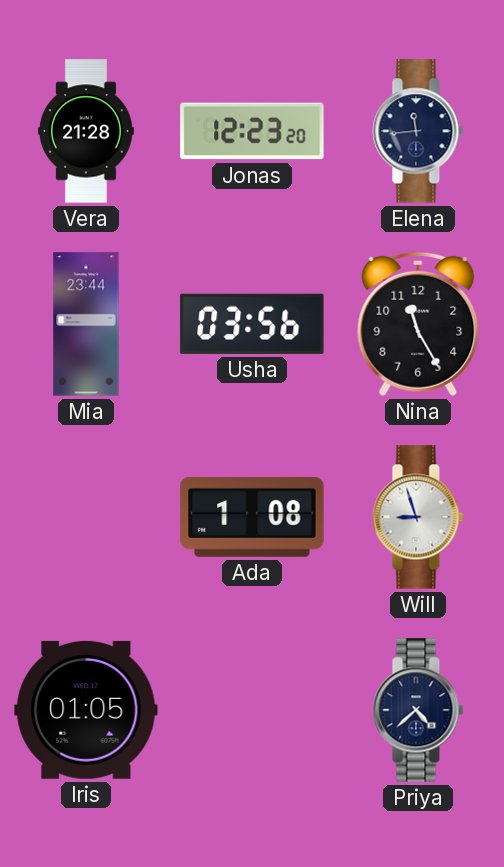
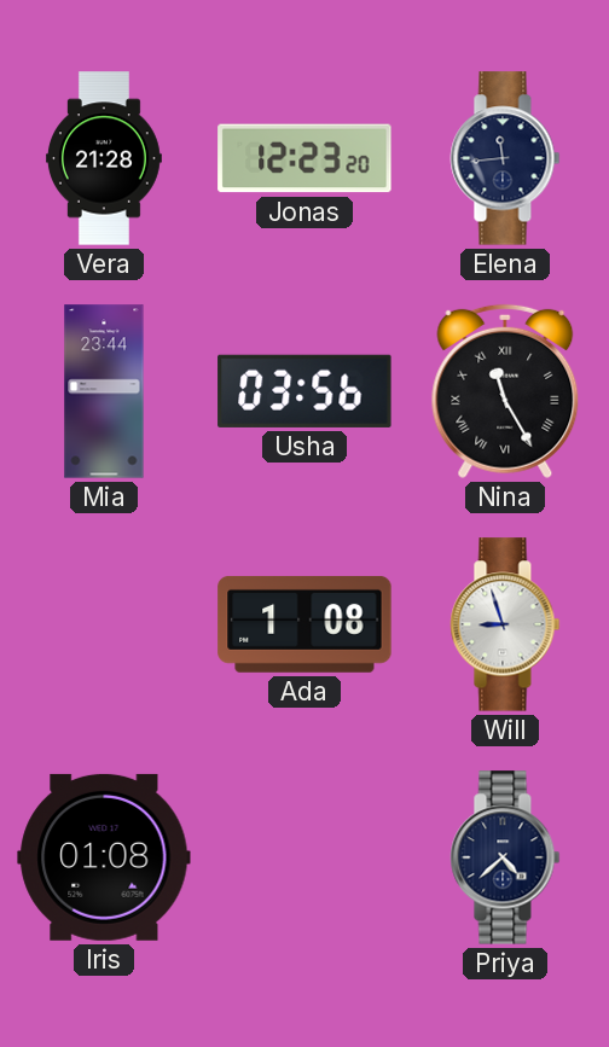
Nina numerals: Arabic -> Roman
Iris: 01:05 -> 01:08
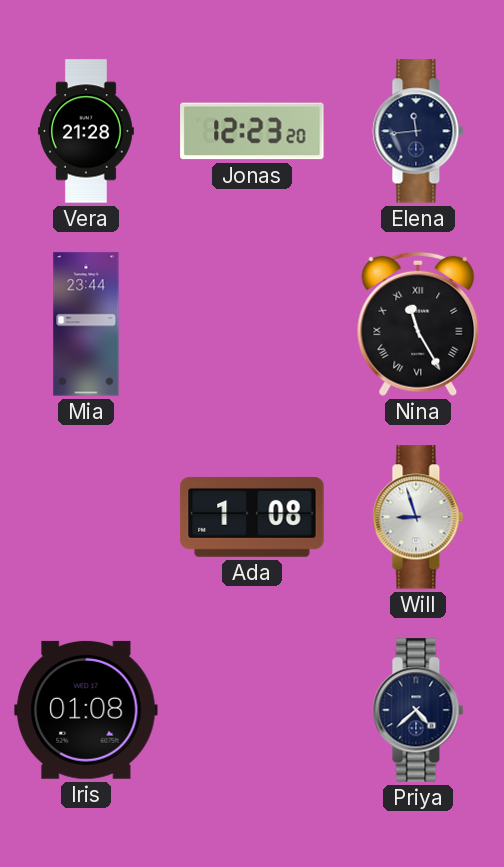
Usha: 03:56 -> none
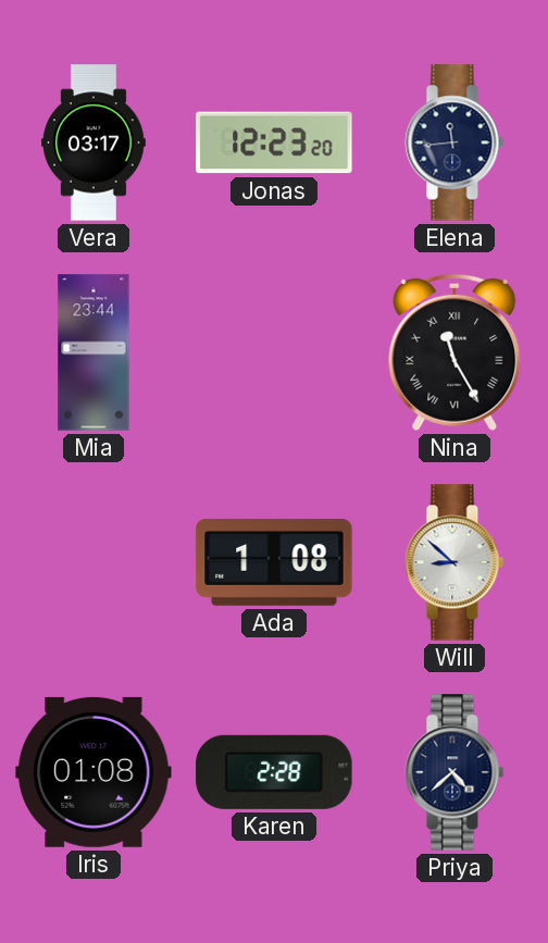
Vera: 21:28 -> 03:17
Will: 8:57 -> 8:52
Karen: none -> 2:28
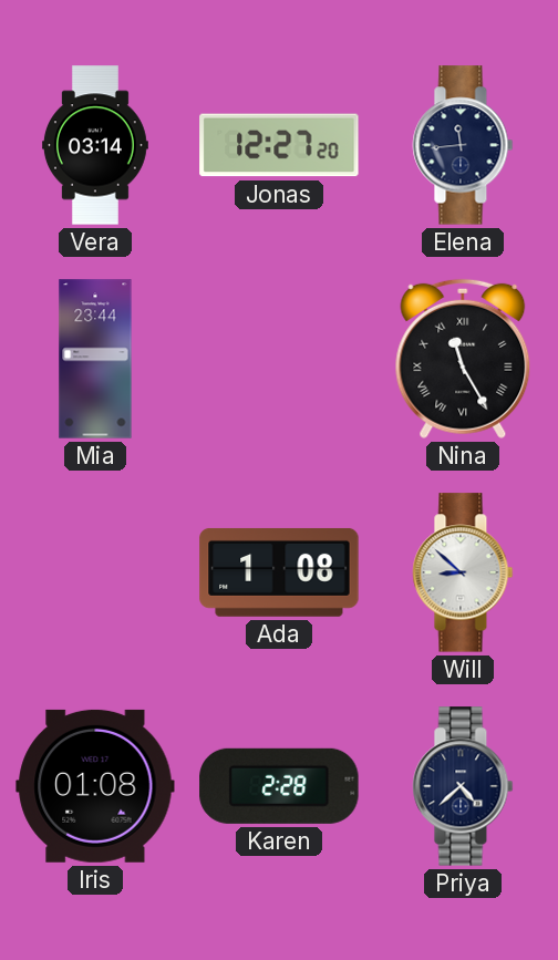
Vera: 03:17 -> 03:14
Jonas: 12:23 -> 12:27
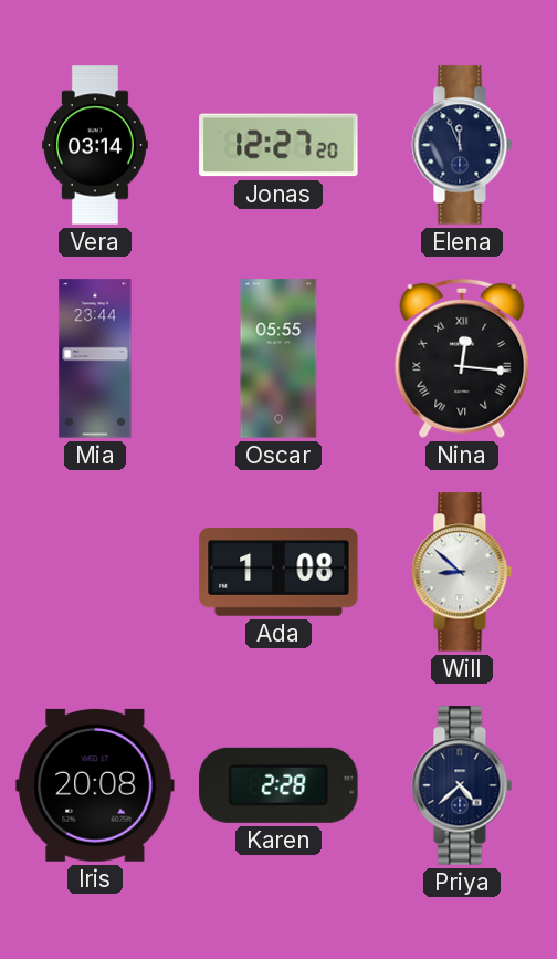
Elena: 11:44 -> 11:56
Oscar: none -> 05:55
Nina: 11:25 -> 12:16
Iris: 01:08 -> 20:08
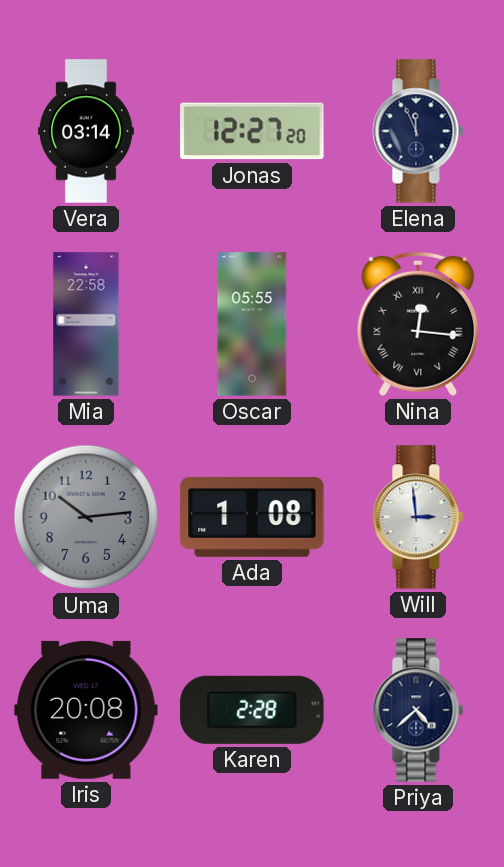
Mia: 23:44 -> 22:58
Uma: none -> 10:14
Will: 8:52 -> 2:59
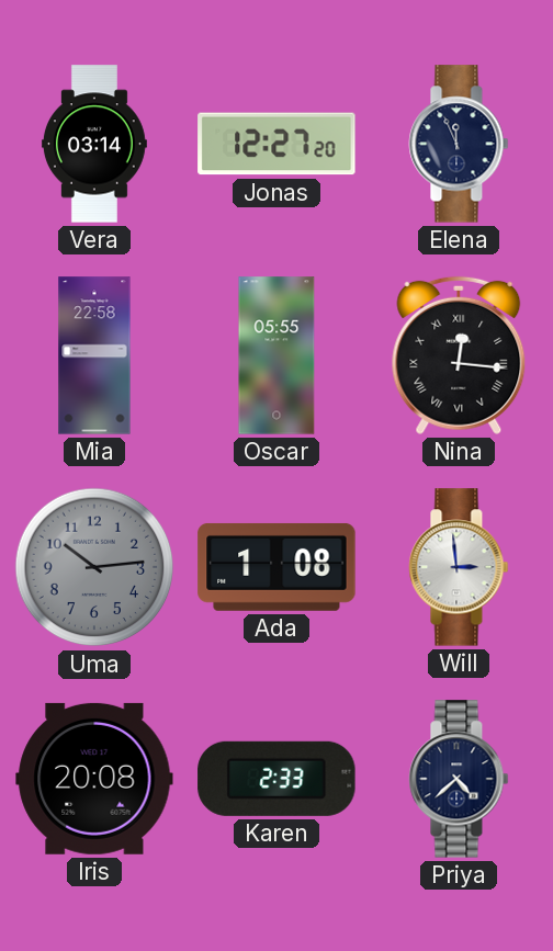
Karen: 2:28 -> 2:33
